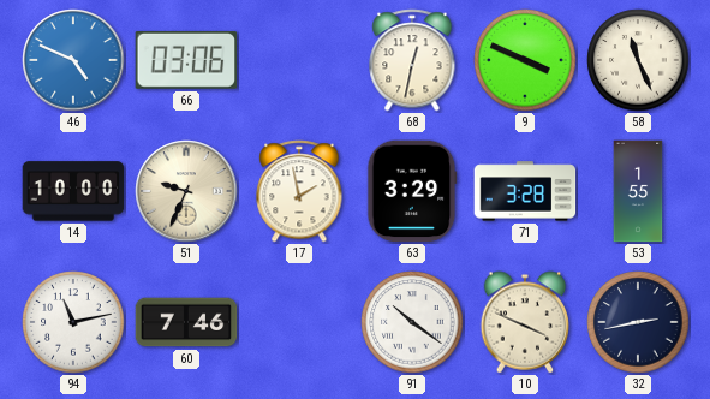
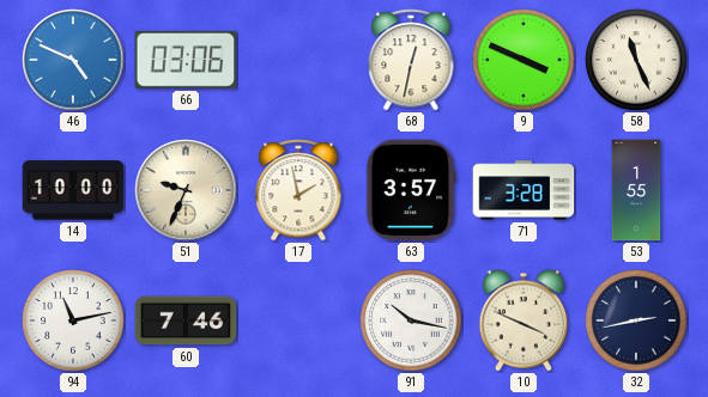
63: 3:29 -> 3:57
91: 10:21 -> 10:17
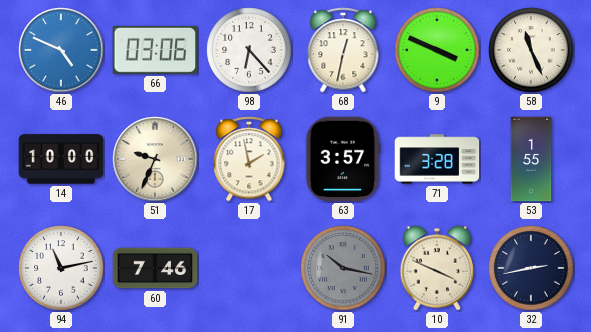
98: none -> 6:23
91 dial: white -> grey
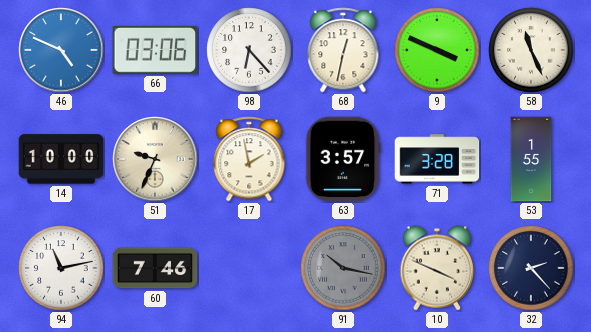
32: 2:43 -> 2:23
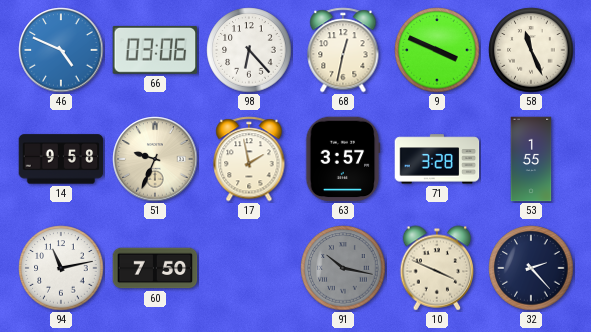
14: 10:00 -> 9:58
60: 7:46 -> 7:50
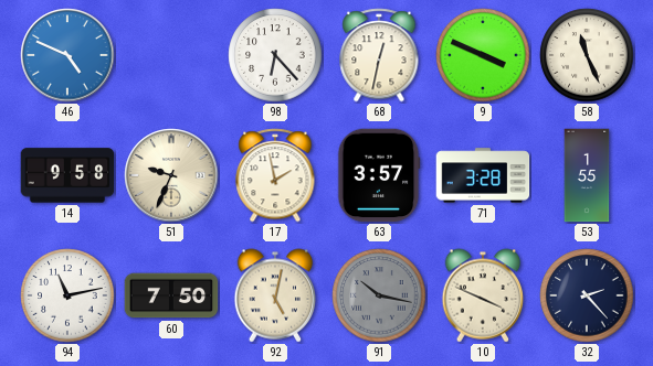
66: 03:06 -> none
92: none -> 5:02
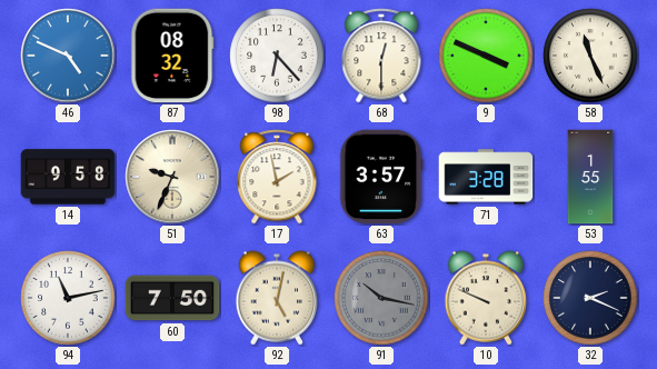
87: none -> 08:32
68: 12:32 -> 12:30
10: 3:49 -> 9:49
32: 2:23 -> 2:19
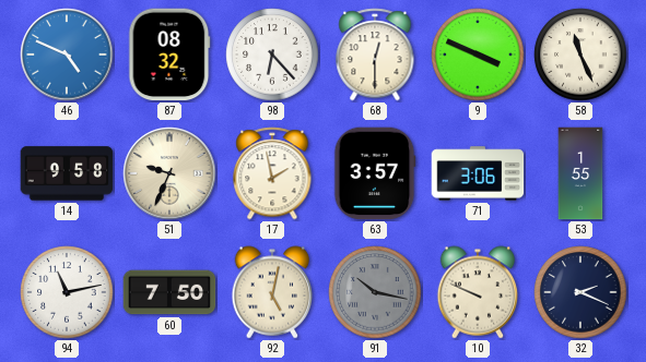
71: 3:28 -> 3:06
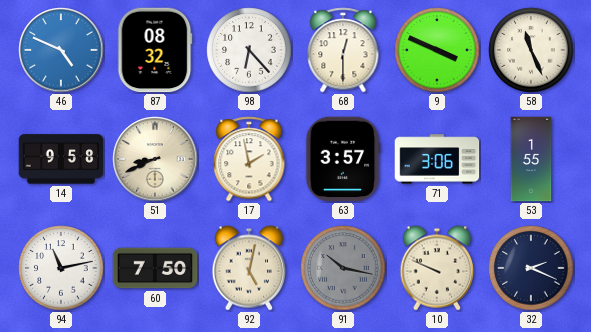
51: 9:34 -> 8:41
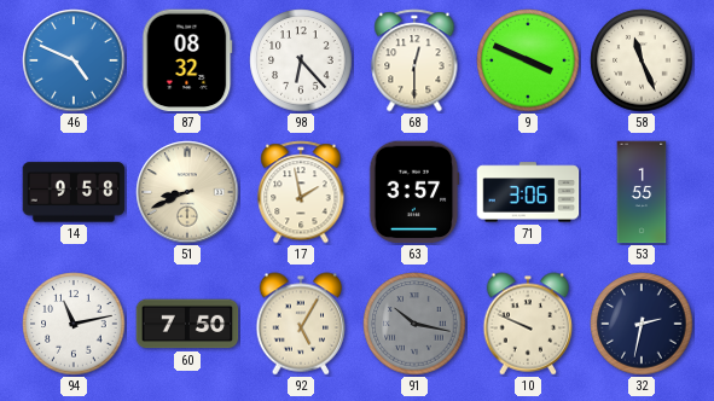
92: 5:02 -> 5:05
32: 2:19 -> 2:32
